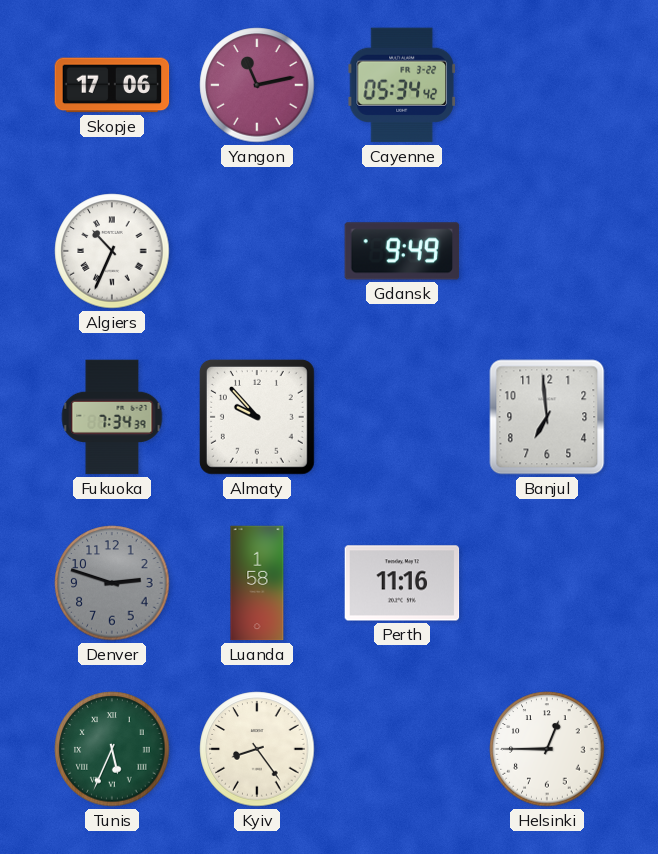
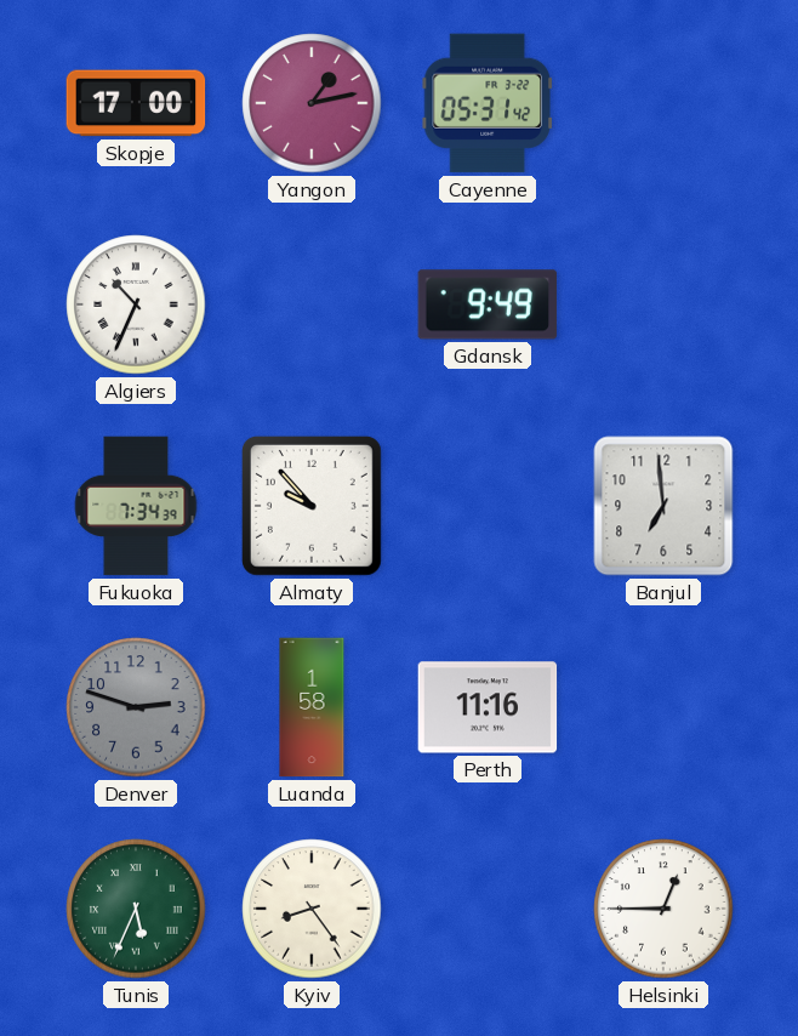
Skopje: 17:06 -> 17:00
Yangon: 11:13 -> 1:13
Cayenne: 05:34 -> 05:31
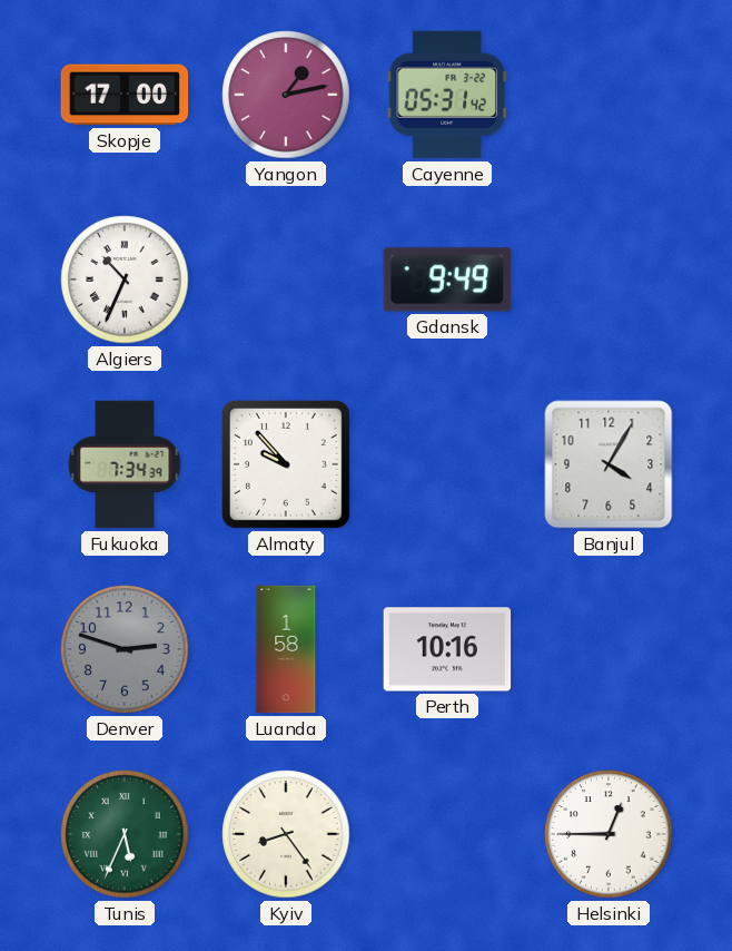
Banjul: 6:59 -> 4:05
Perth: 11:16 -> 10:16
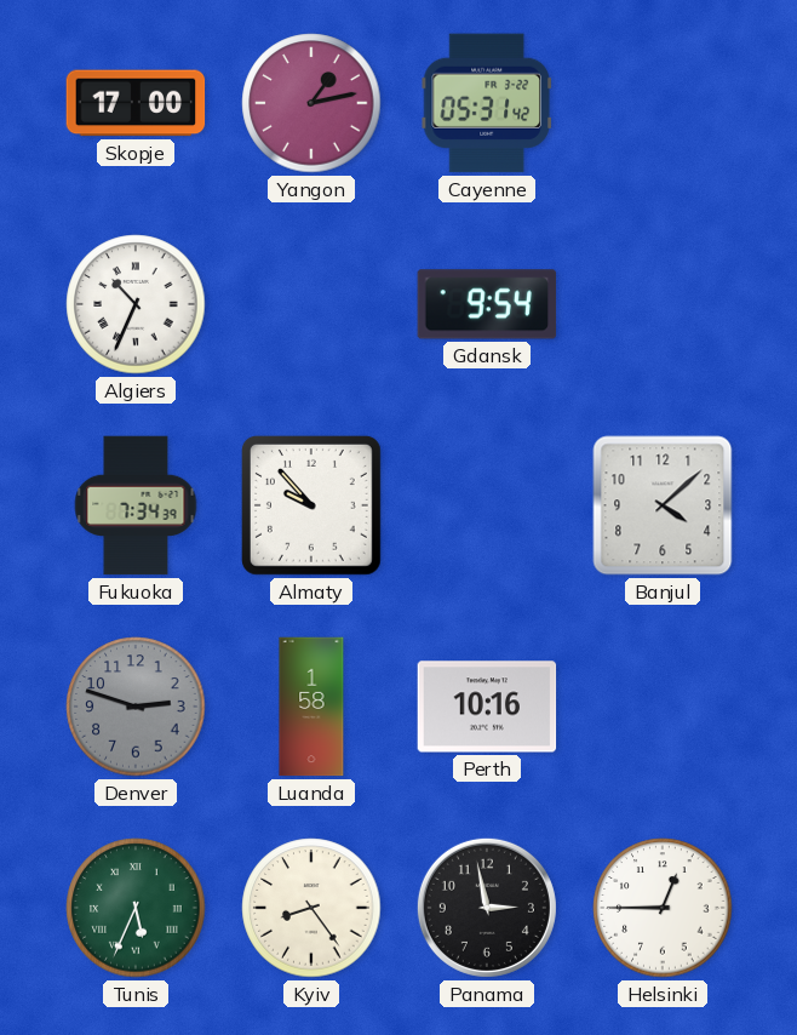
Gdansk: 9:49 -> 9:54
Banjul: 4:05 -> 4:08
Panama: none -> 2:58
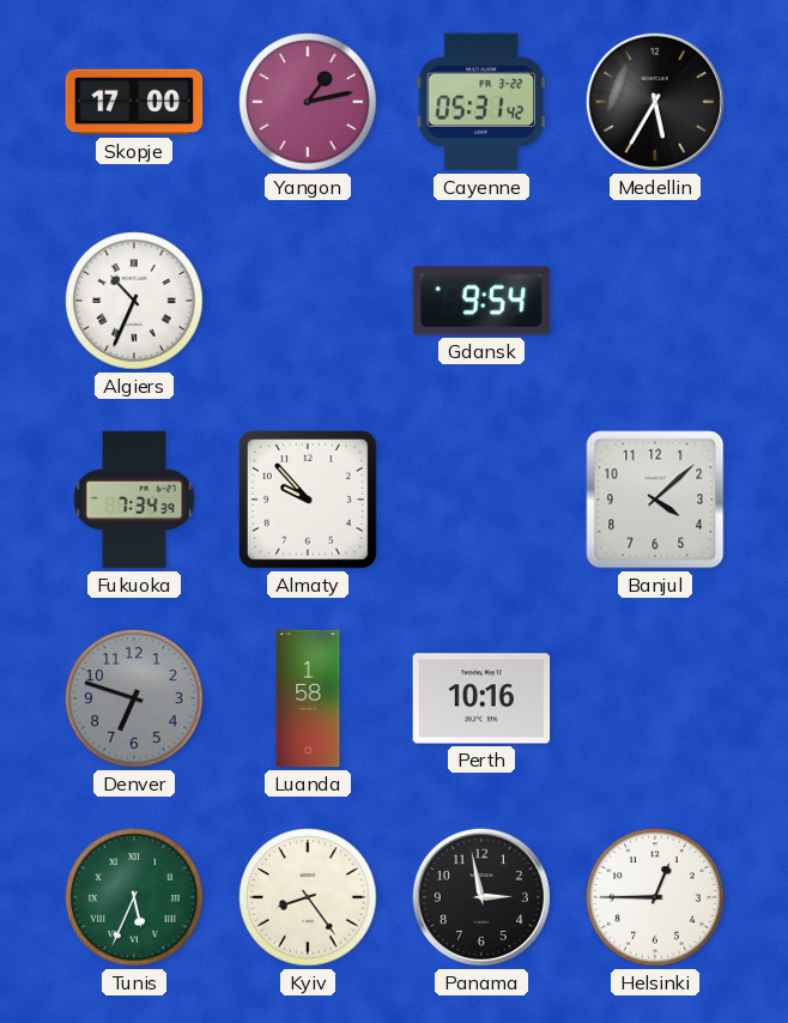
Medellin: none -> 5:35
Denver: 2:48 -> 6:48
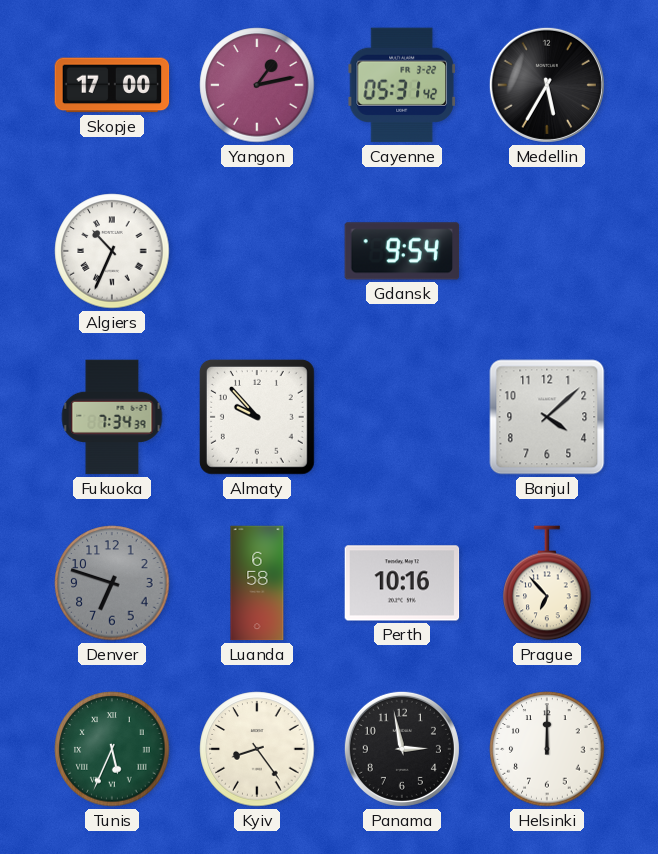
Luanda: 1:58 -> 6:58
Prague: none -> 6:53
Helsinki: 12:45 -> 12:00
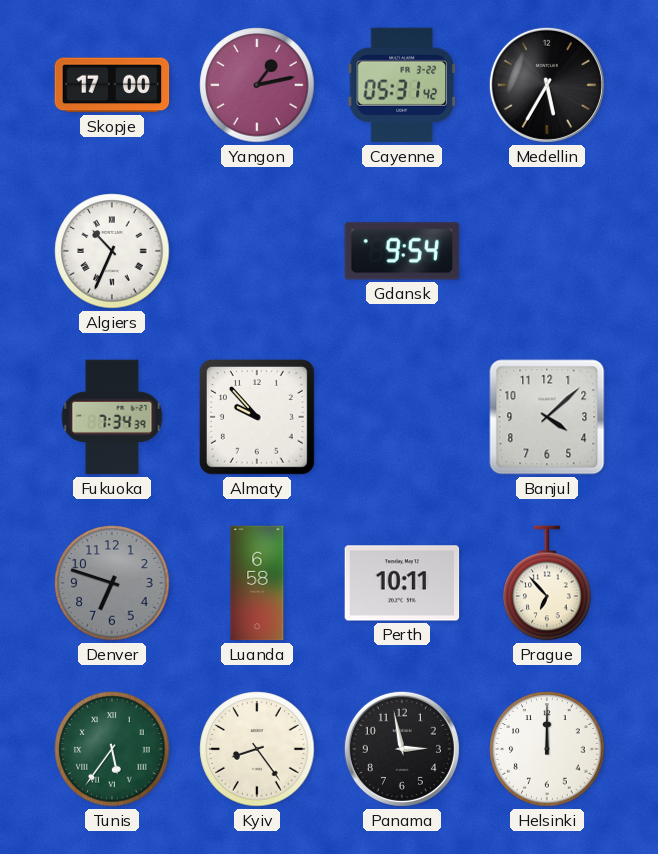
Perth: 10:16 -> 10:11
Tunis: 5:34 -> 5:36
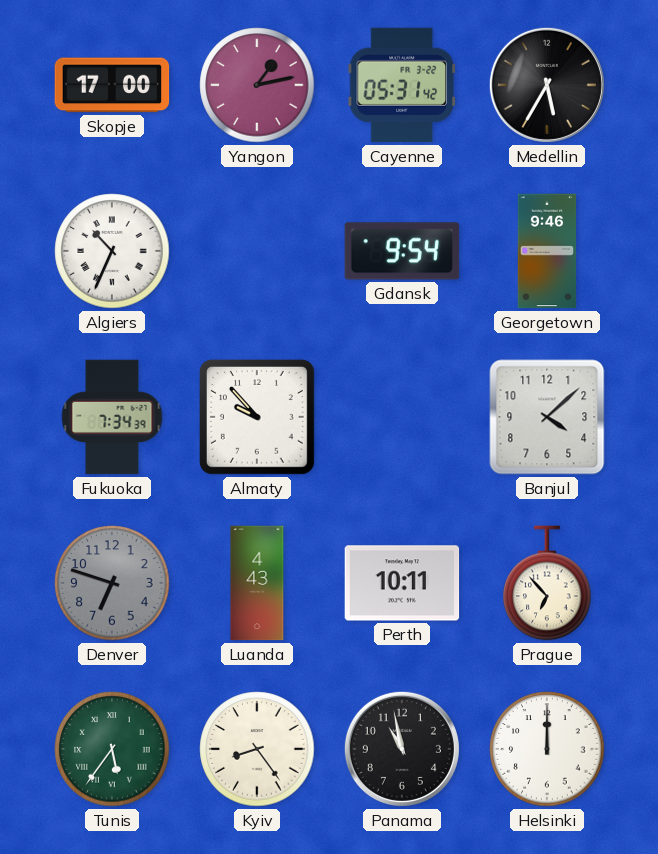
Georgetown: none -> 9:46
Luanda: 6:58 -> 4:43
Panama: 2:58 -> 10:58
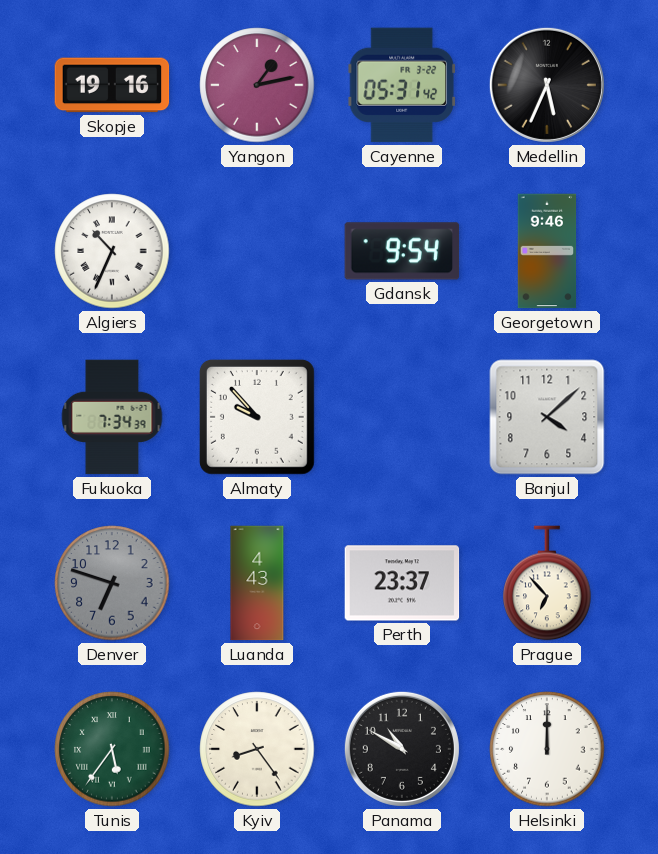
Skopje: 17:00 -> 19:16
Medellin: 5:35 -> 5:34
Perth: 10:11 -> 23:37
Panama: 10:58 -> 10:50
